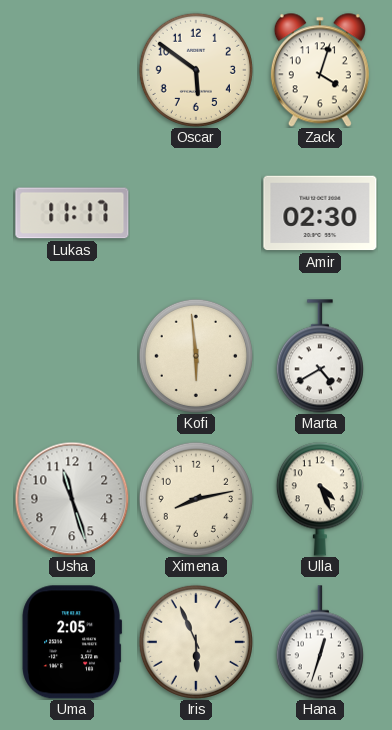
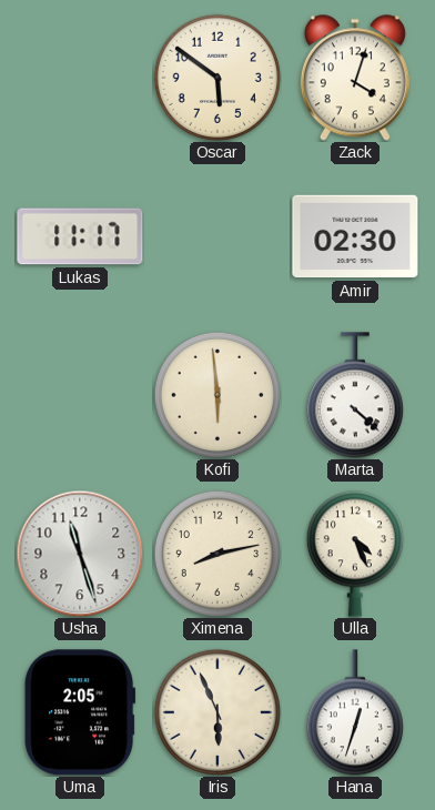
Marta: 4:40 -> 4:22
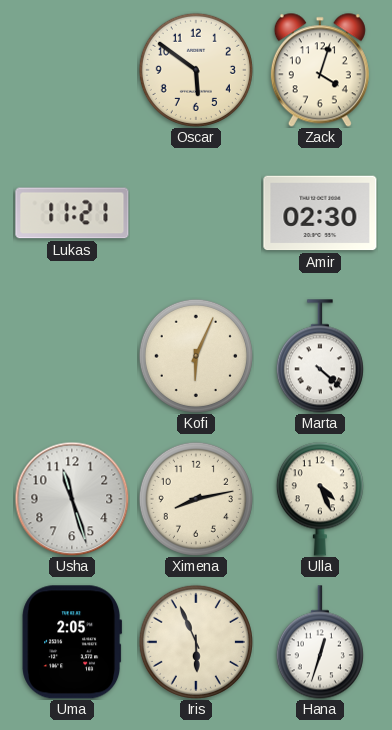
Lukas: 11:17 -> 11:21
Kofi: 5:59 -> 6:04
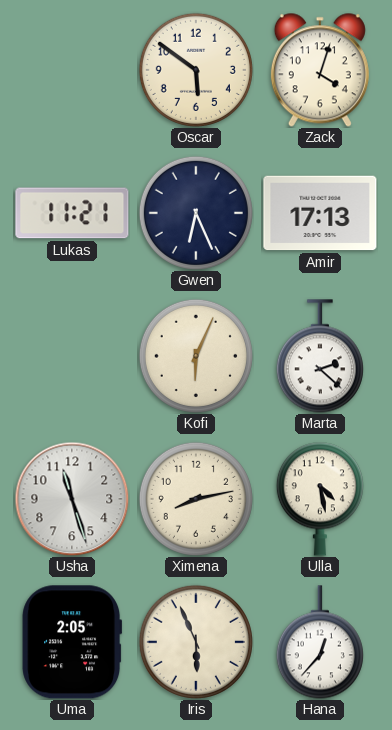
Gwen: none -> 6:26
Amir: 02:30 -> 17:13
Marta: 4:22 -> 2:22
Ulla: 4:26 -> 4:28
Hana: 12:33 -> 12:37
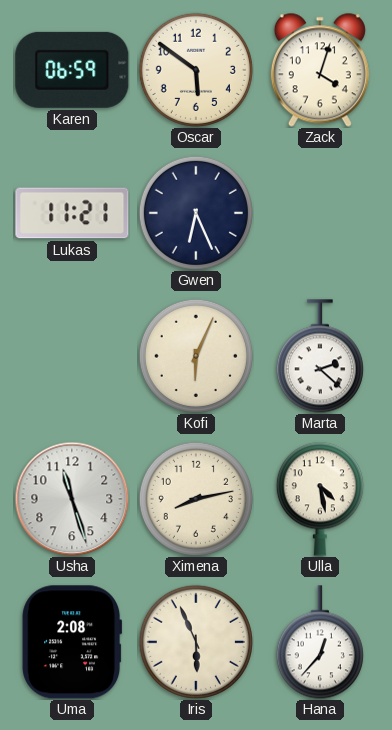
Karen: none -> 06:59
Amir: 17:13 -> none
Uma: 2:05 -> 2:08
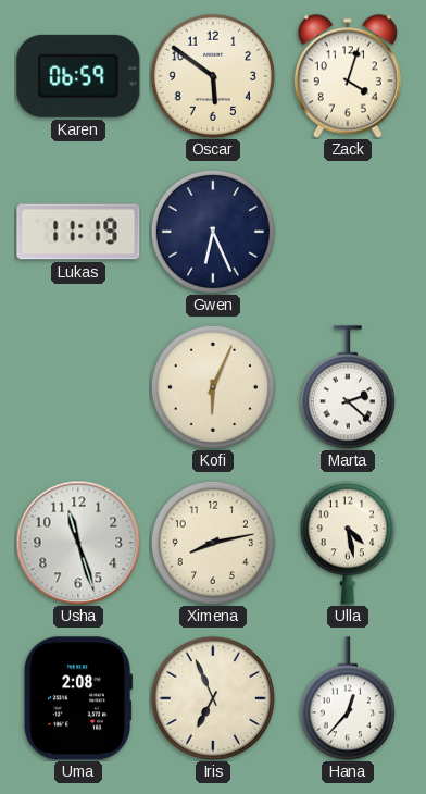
Lukas: 11:21 -> 11:19
Iris: 5:56 -> 6:56
